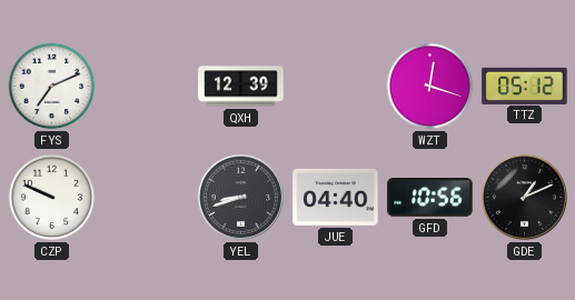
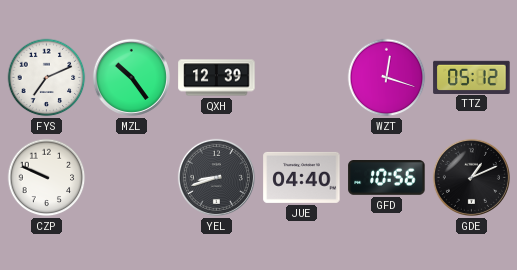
MZL: none -> 10:24
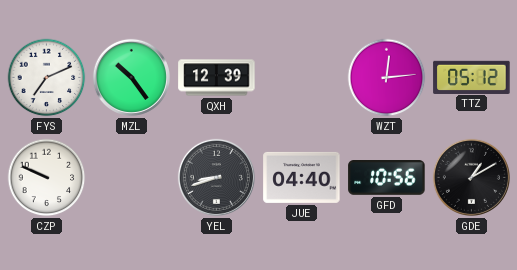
WZT: 12:18 -> 12:14
GDE: 1:11 -> 1:10
